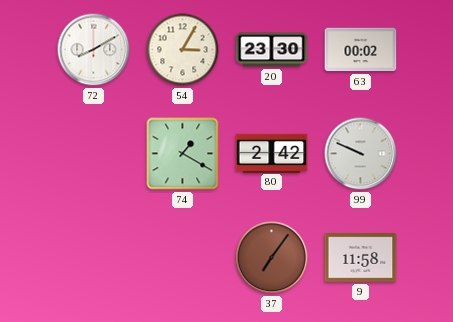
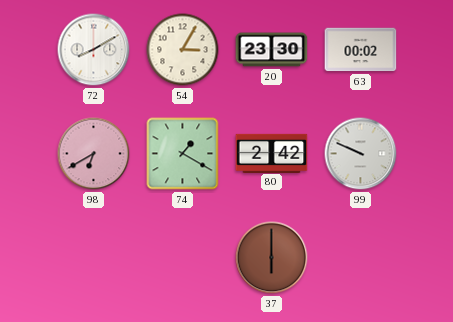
98: none -> 6:40
37: 7:06 -> 6:00
9: 11:58 -> none
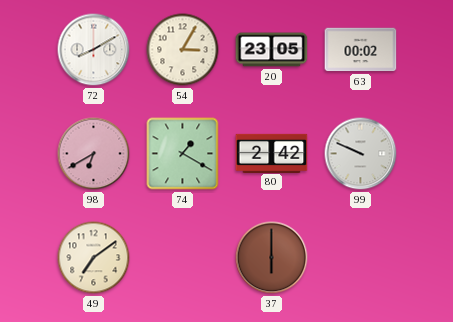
20: 23:30 -> 23:05
49: none -> 7:09
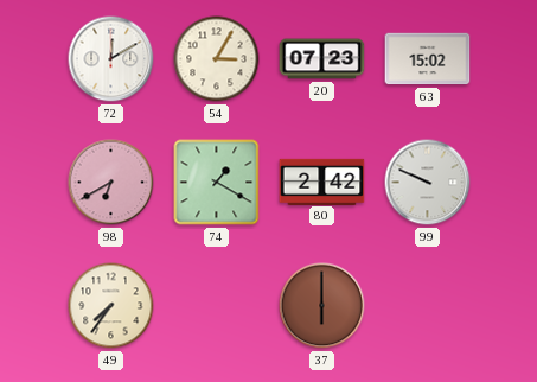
72: 8:10 -> 12:10
20: 23:05 -> 07:23
63: 00:02 -> 15:02
49: 7:09 -> 7:36
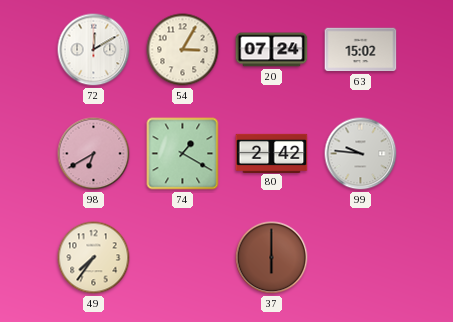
20: 07:23 -> 07:24
99: 9:49 -> 9:46
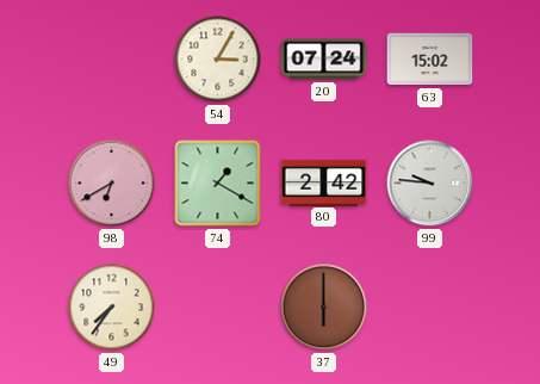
72: 12:10 -> none
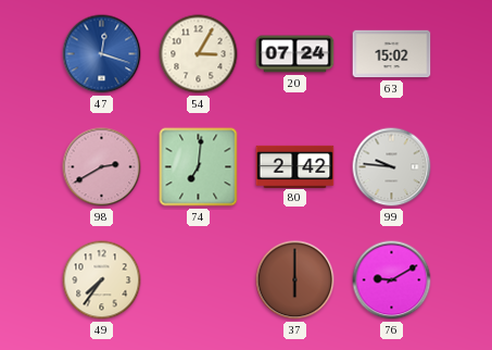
47: none -> 12:18
98: 6:40 -> 2:40
74: 1:20 -> 7:01
76: none -> 9:10
